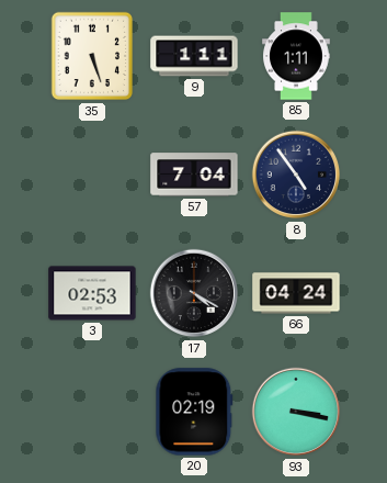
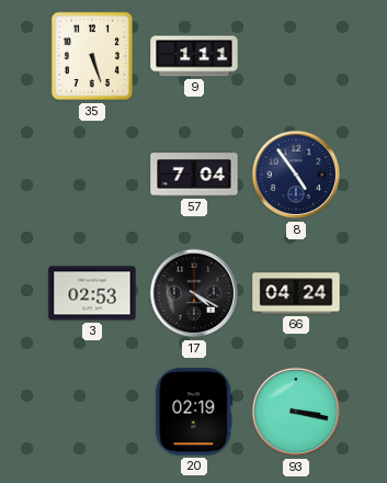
85: 1:11 -> none
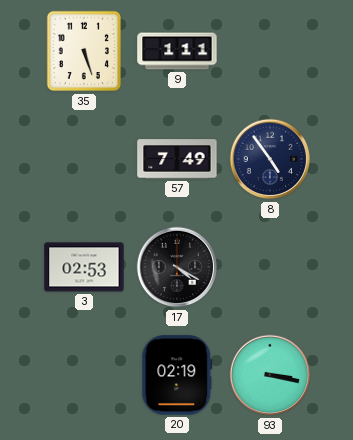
57: 7:04 -> 7:49
66: 04:24 -> none
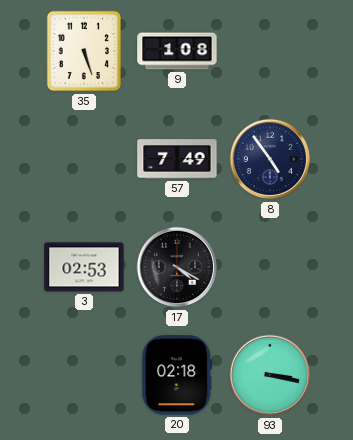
9: 1:11 -> 1:08
20: 02:19 -> 02:18
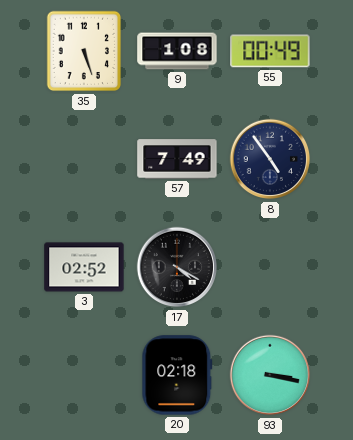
55: none -> 00:49
3: 02:53 -> 02:52
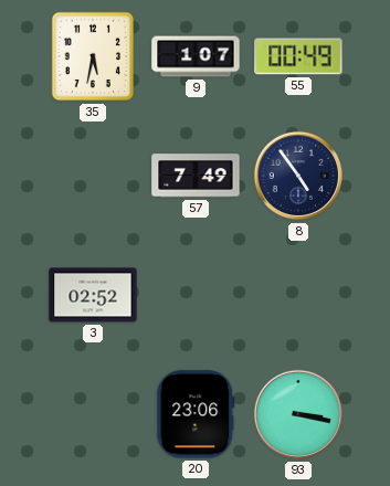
35: 5:27 -> 5:32
9: 1:08 -> 1:07
17: 4:20 -> none
20: 02:18 -> 23:06
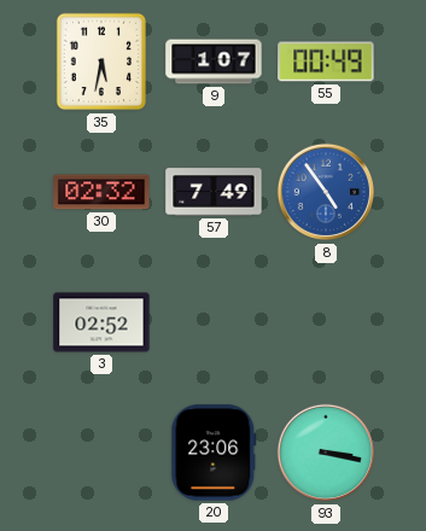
30: none -> 02:32
8 dial: navy -> blue
